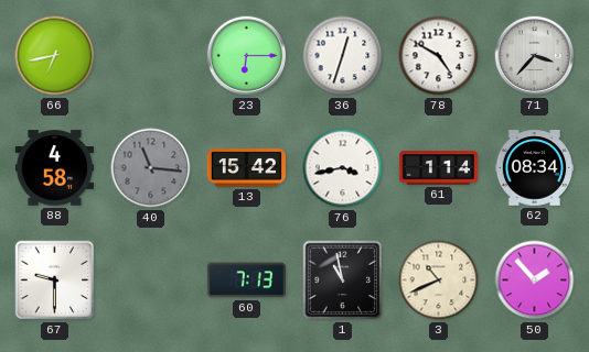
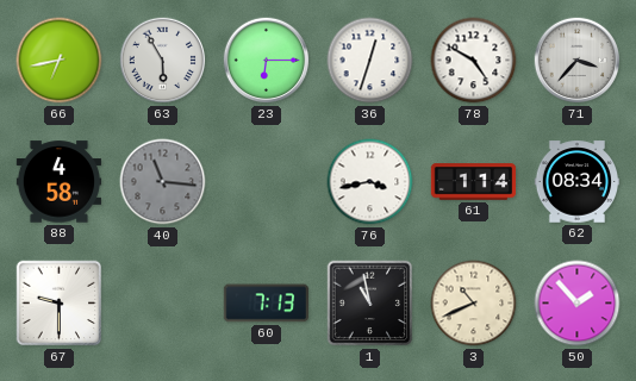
63: none -> 5:55
13: 15:42 -> none
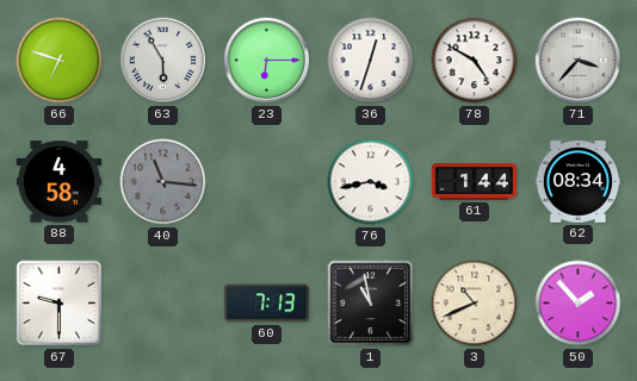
66: 6:43 -> 6:48
61: 1:14 -> 1:44
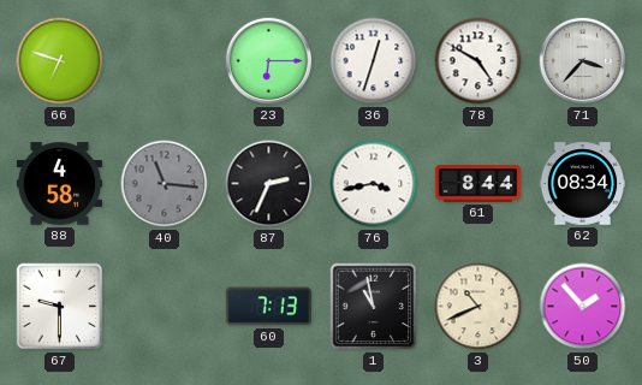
63: 5:55 -> none
87: none -> 2:34
61: 1:44 -> 8:44
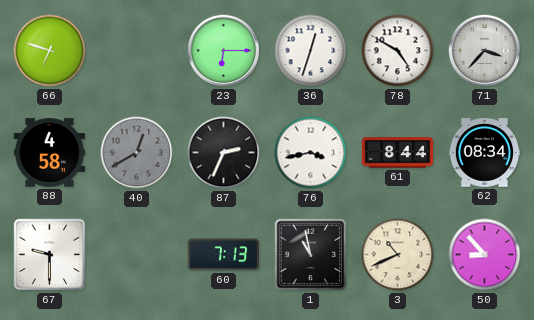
40: 11:16 -> 12:40
50: 1:53 -> 8:53
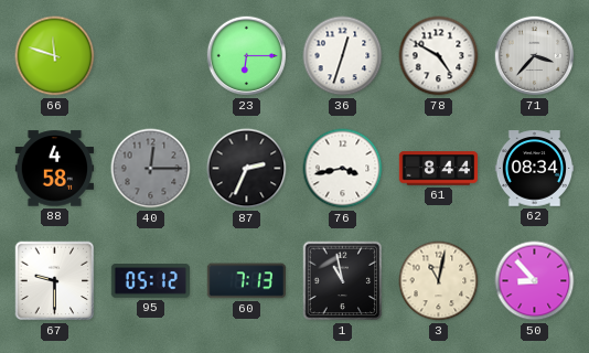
66: 6:48 -> 11:48
40: 12:40 -> 12:15
95: none -> 05:12
3: 10:41 -> 11:02
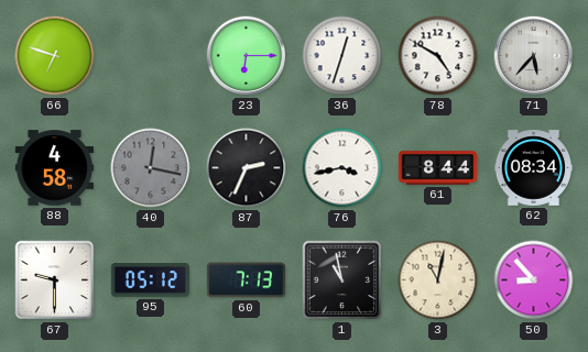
66: 11:48 -> 6:48
71: 3:37 -> 5:37
40: 12:15 -> 12:17
